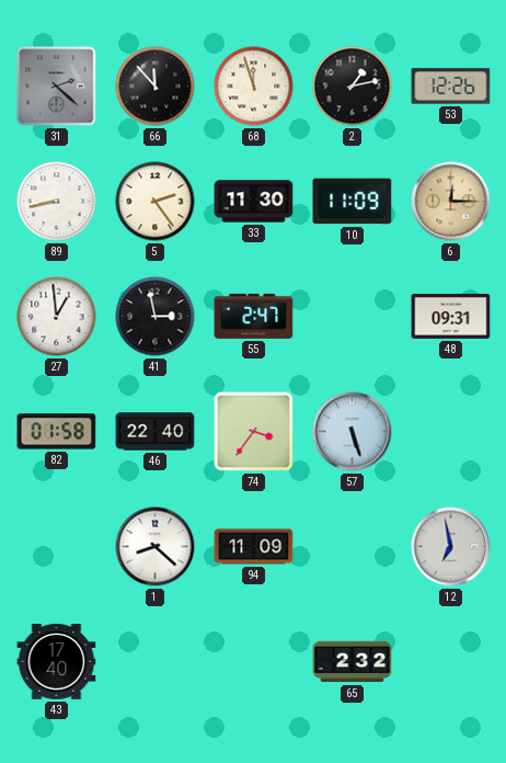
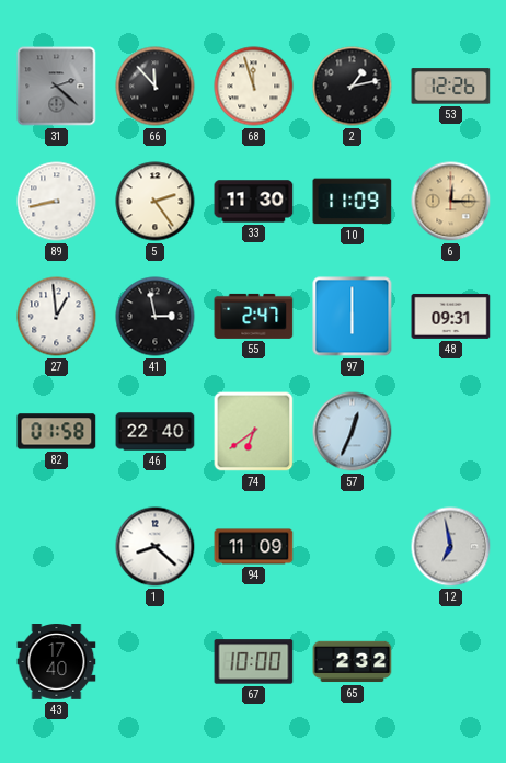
97: none -> 6:00
74: 3:36 -> 6:39
57: 5:27 -> 12:34
67: none -> 10:00
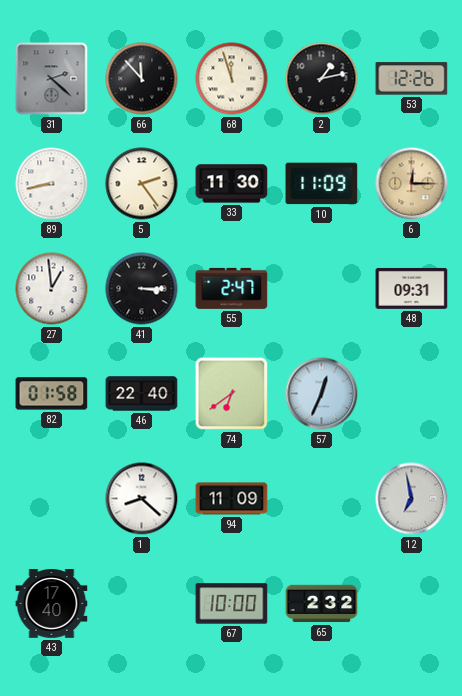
41: 2:58 -> 3:15
97: 6:00 -> none
